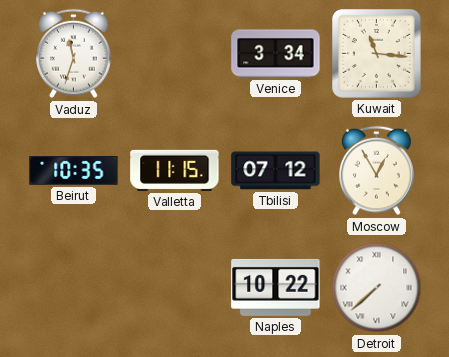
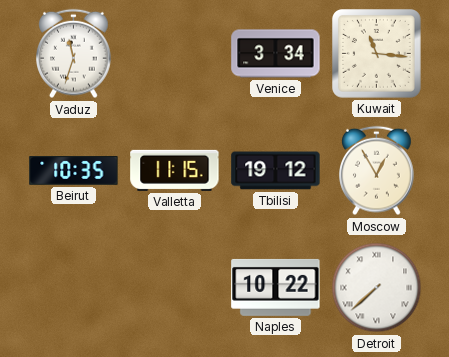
Tbilisi: 07:12 -> 19:12
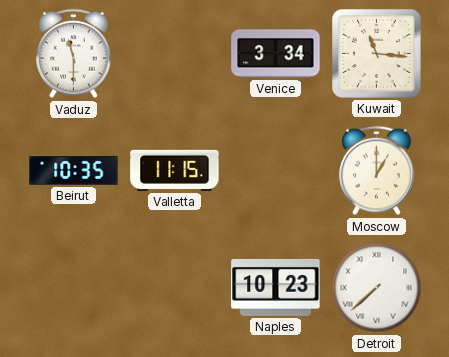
Vaduz: 11:33 -> 11:30
Tbilisi: 19:12 -> none
Moscow: 12:55 -> 1:00
Naples: 10:22 -> 10:23
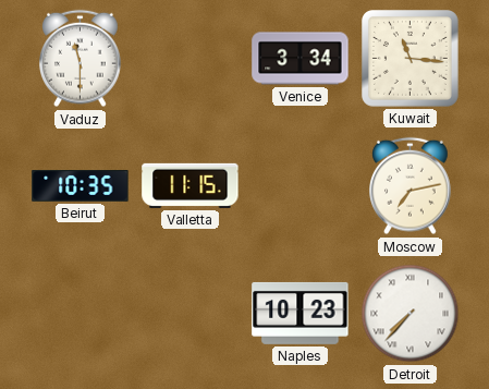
Moscow: 1:00 -> 7:13
Detroit: 7:38 -> 7:37
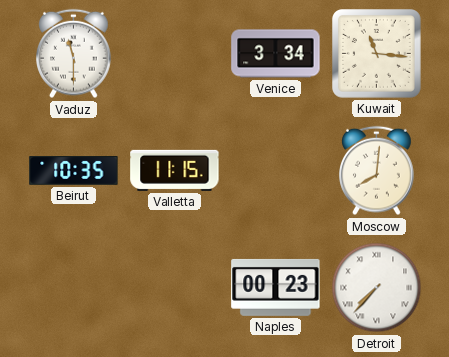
Moscow: 7:13 -> 8:01
Naples: 10:23 -> 00:23
